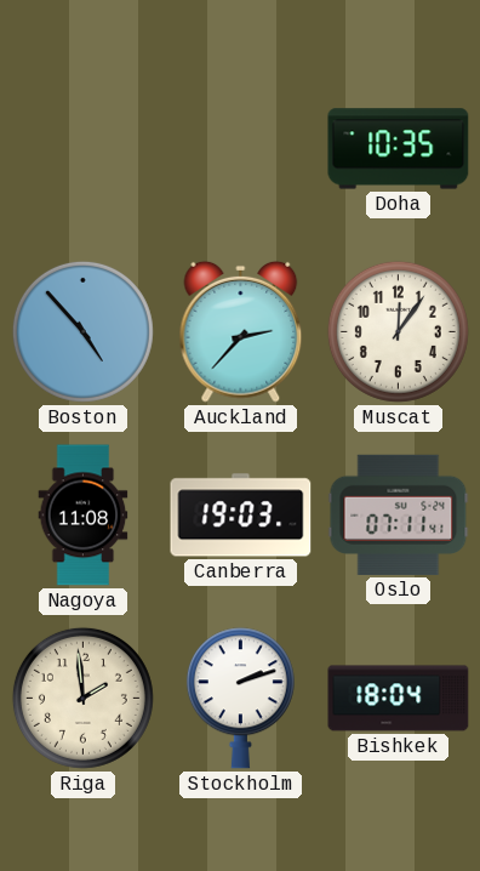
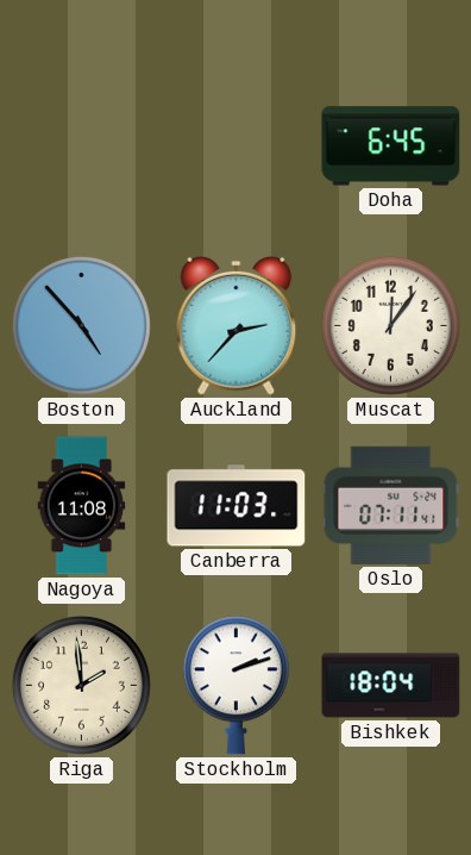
Doha: 10:35 -> 6:45
Canberra: 19:03 -> 11:03
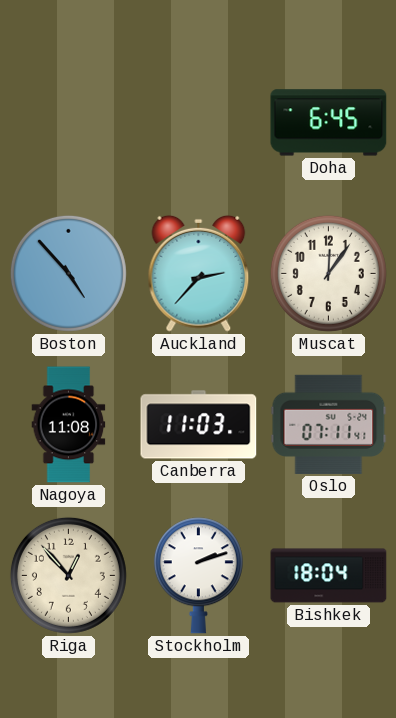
Riga: 1:59 -> 12:53
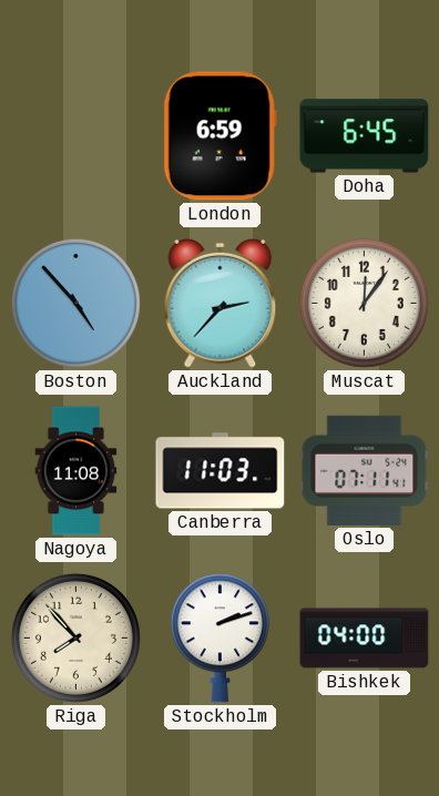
London: none -> 6:59
Riga: 12:53 -> 7:53
Bishkek: 18:04 -> 04:00
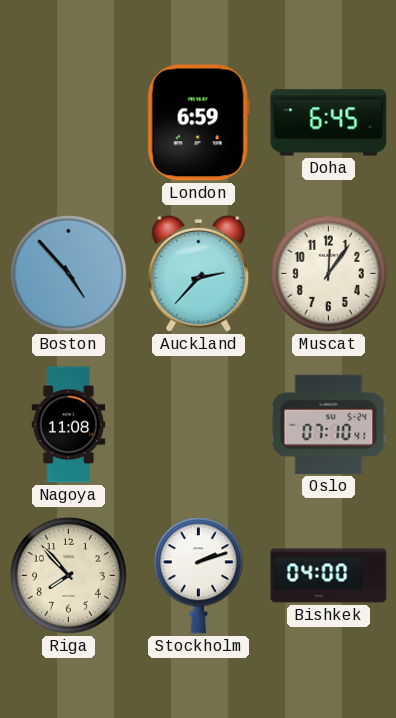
Canberra: 11:03 -> none
Oslo: 07:11 -> 07:10
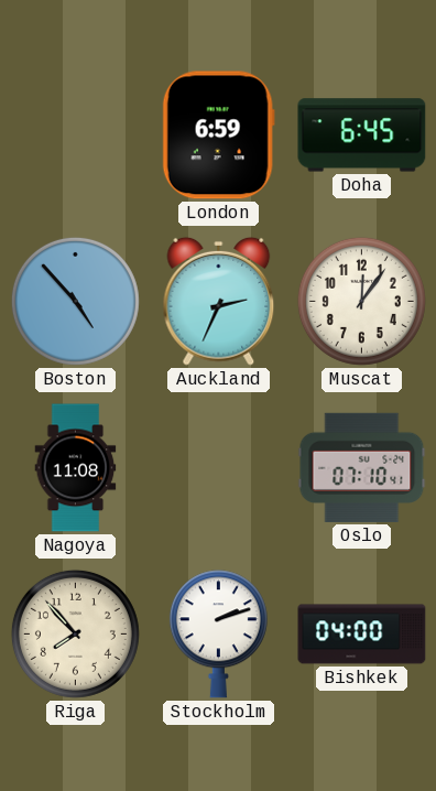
Auckland: 2:37 -> 2:34
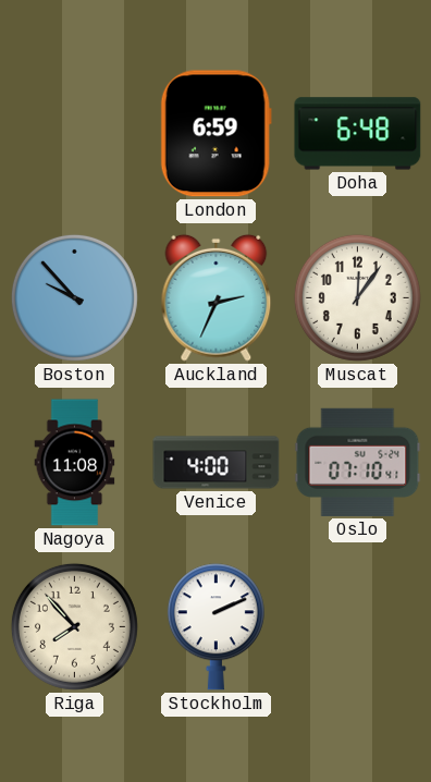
Doha: 6:45 -> 6:48
Boston: 4:53 -> 9:53
Venice: none -> 4:00
Stockholm: 2:12 -> 2:11
Bishkek: 04:00 -> none
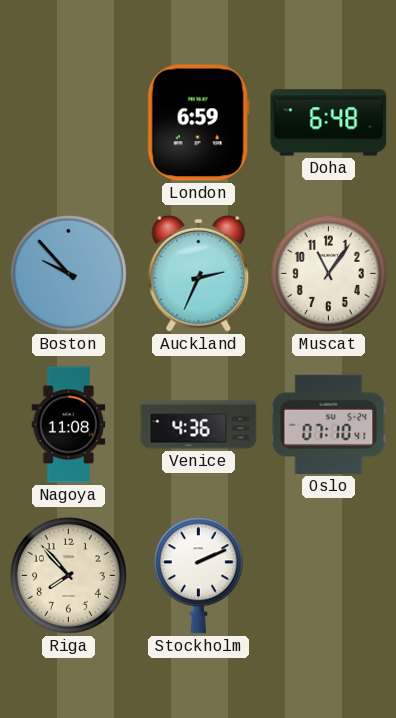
Muscat: 12:06 -> 11:06
Venice: 4:00 -> 4:36
